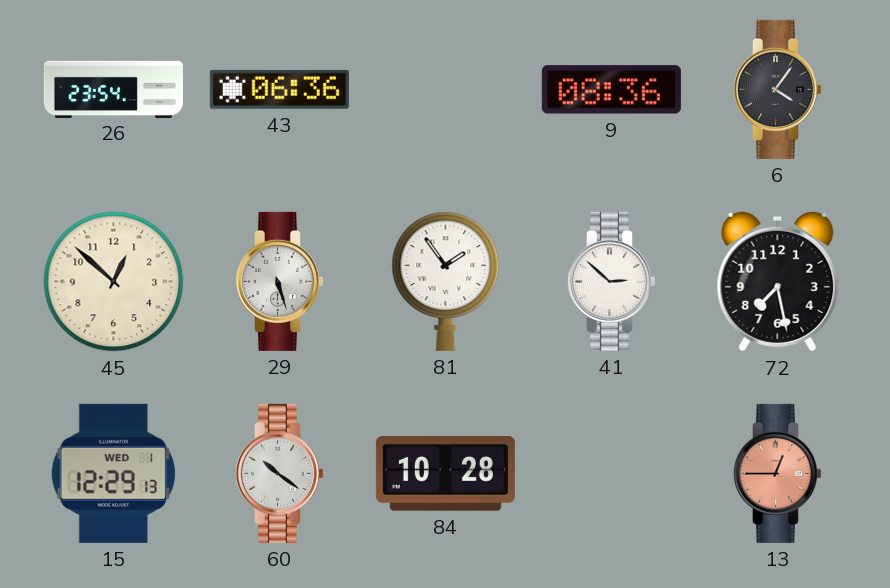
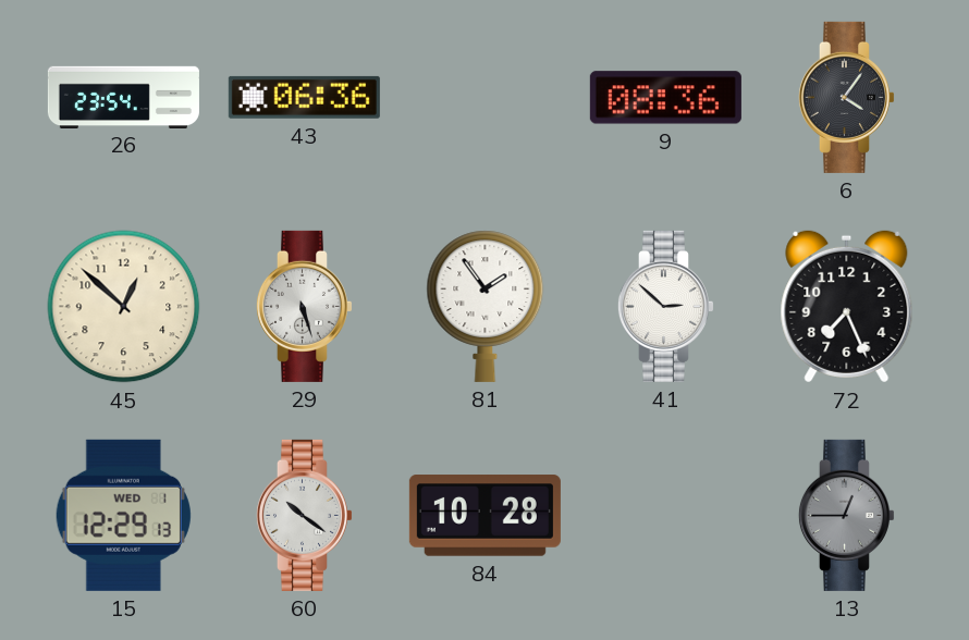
72: 7:28 -> 7:26
13 dial: salmon -> grey
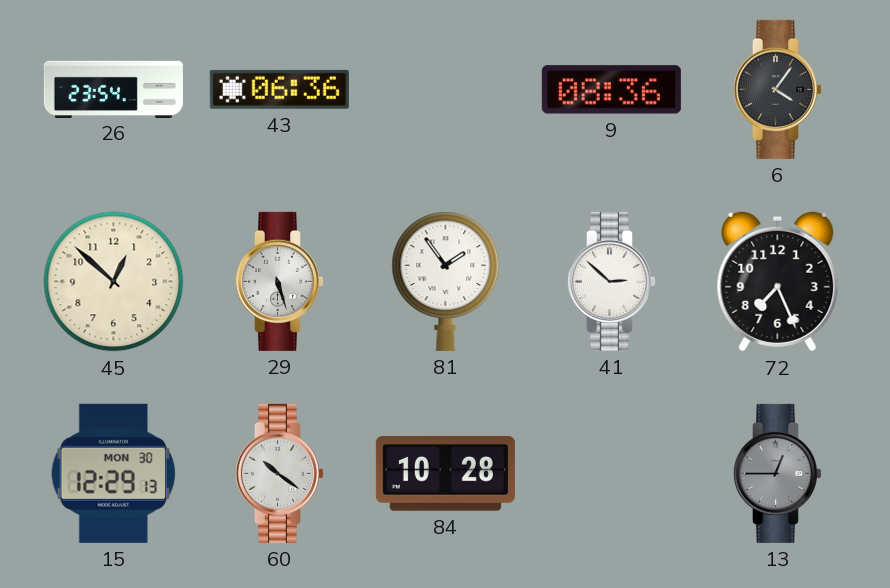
15 date: WED 1 -> MON 30
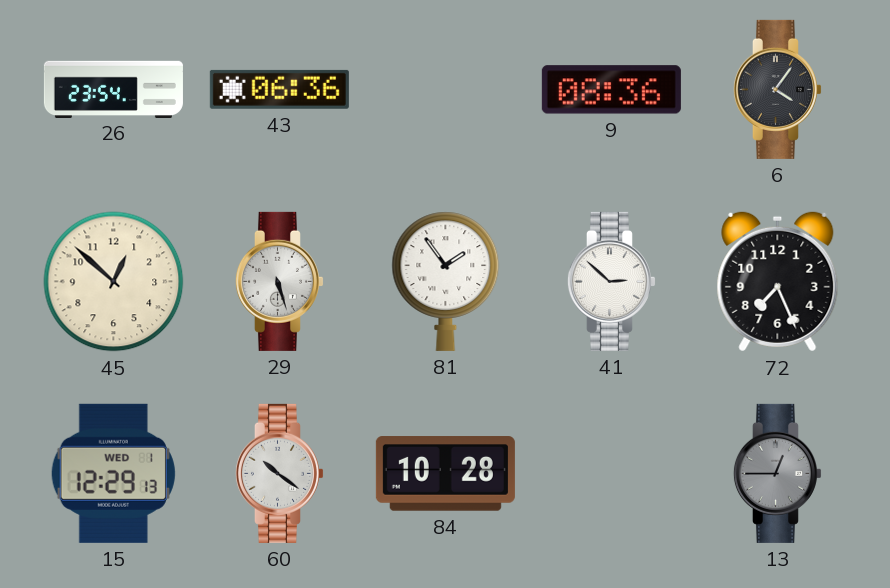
15 date: MON 30 -> WED 1
